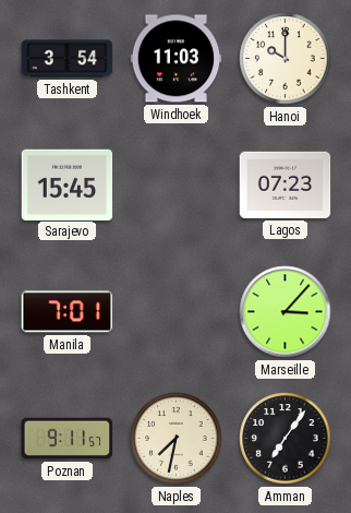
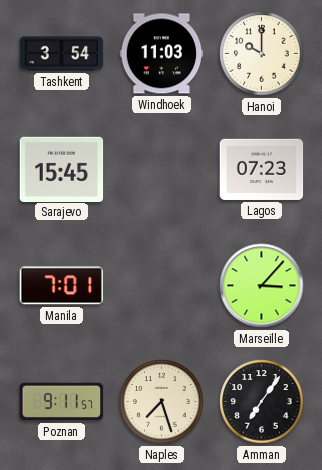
Naples: 7:32 -> 7:27
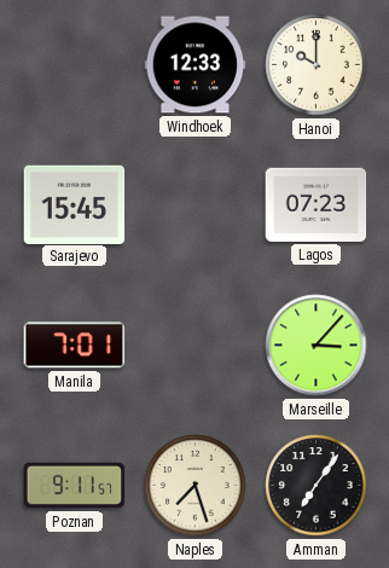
Tashkent: 3:54 -> none
Windhoek: 11:03 -> 12:33
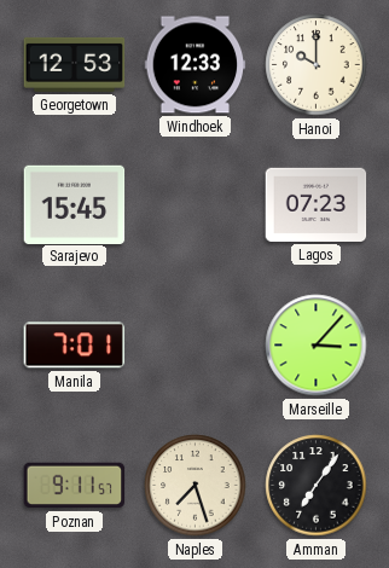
Georgetown: none -> 12:53
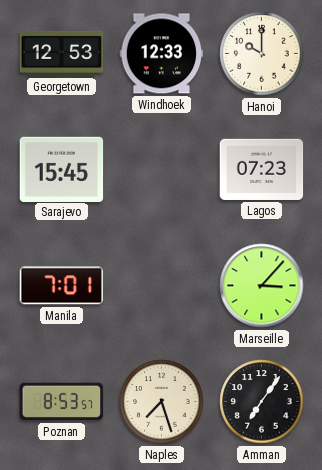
Poznan: 9:11 -> 8:53
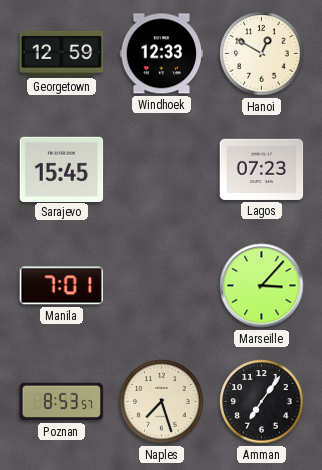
Georgetown: 12:53 -> 12:59
Hanoi: 10:00 -> 12:50
